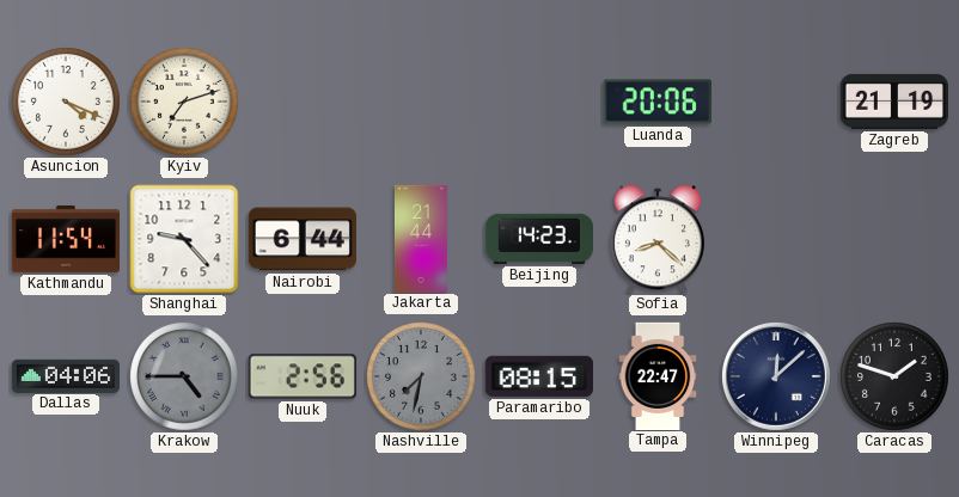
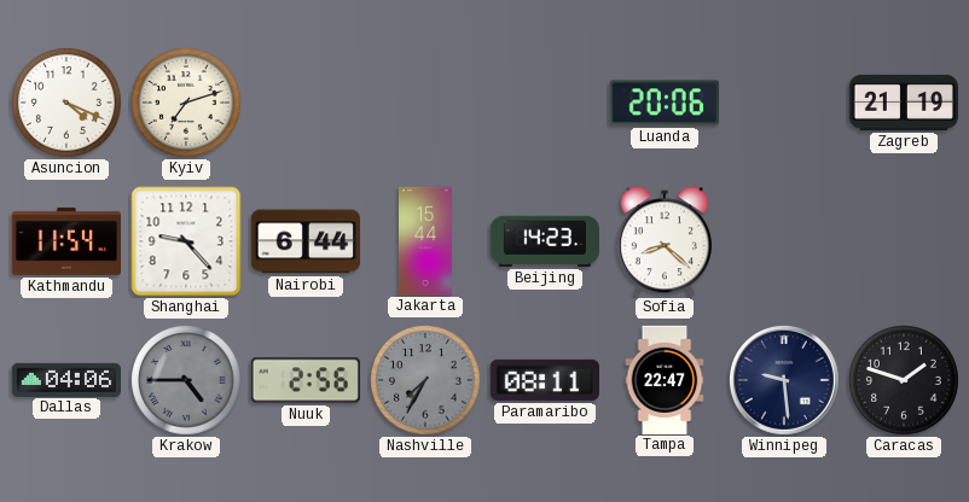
Jakarta: 21:44 -> 15:44
Nashville: 7:32 -> 7:35
Paramaribo: 08:15 -> 08:11
Winnipeg: 12:08 -> 9:29
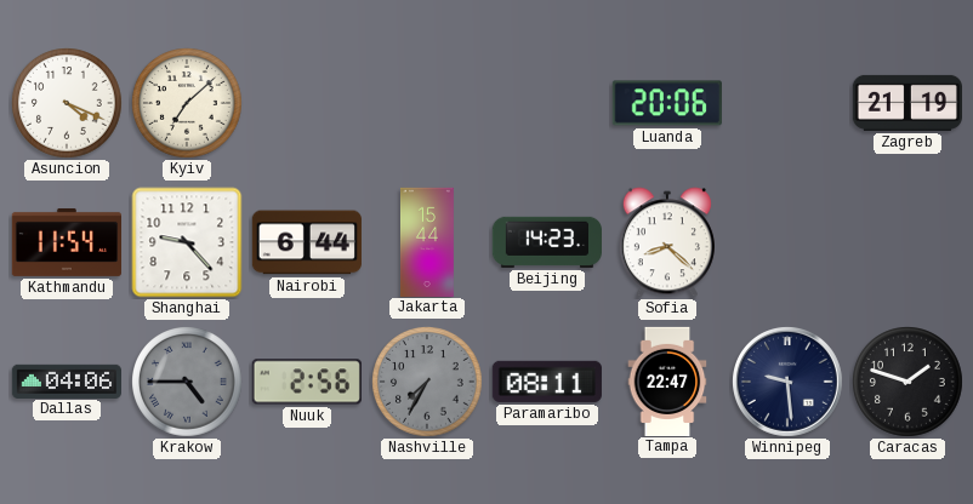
Kyiv: 7:12 -> 7:08
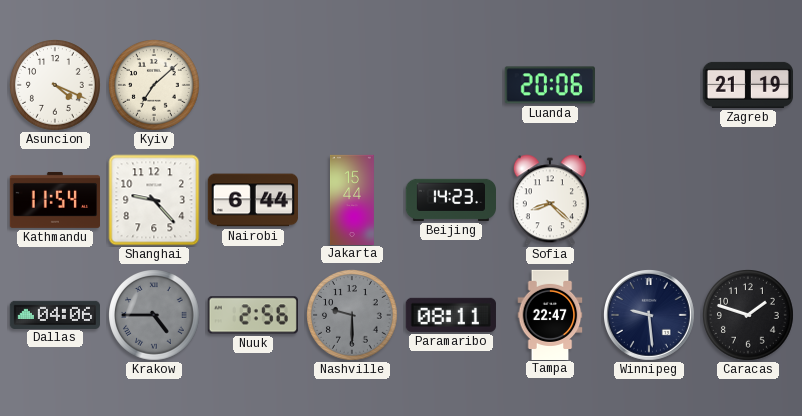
Nashville: 7:35 -> 9:30
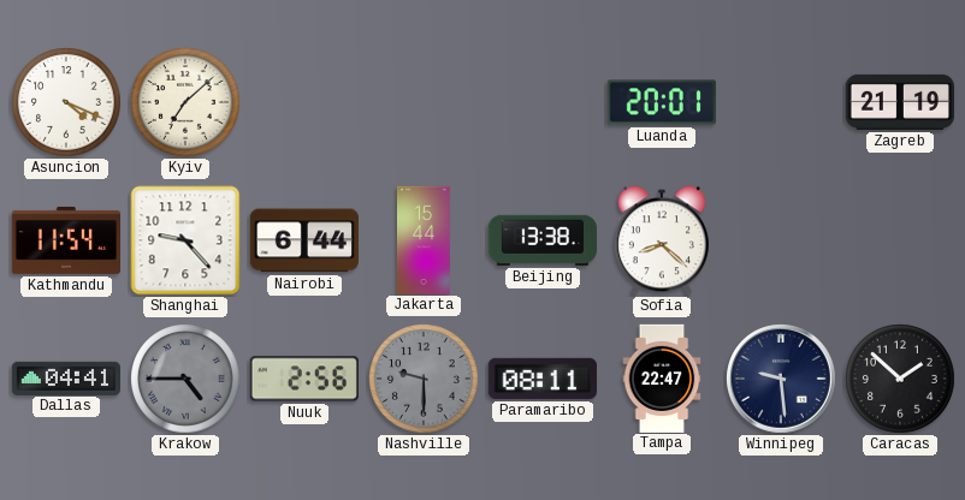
Luanda: 20:06 -> 20:01
Beijing: 14:23 -> 13:38
Dallas: 04:06 -> 04:41
Caracas: 1:48 -> 1:52
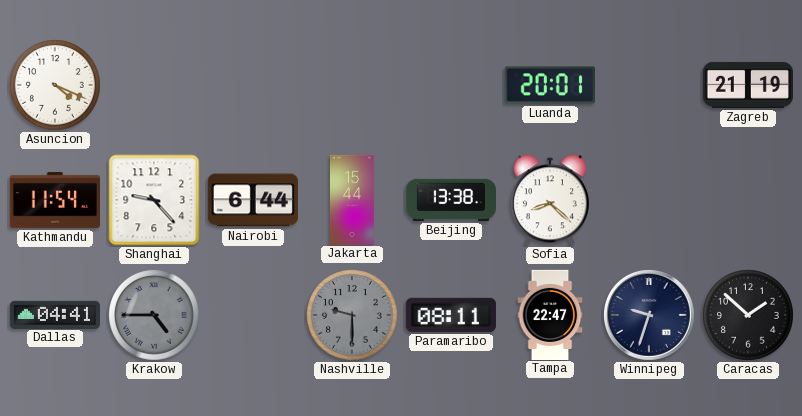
Kyiv: 7:08 -> none
Nuuk: 2:56 -> none
Winnipeg: 9:29 -> 9:33
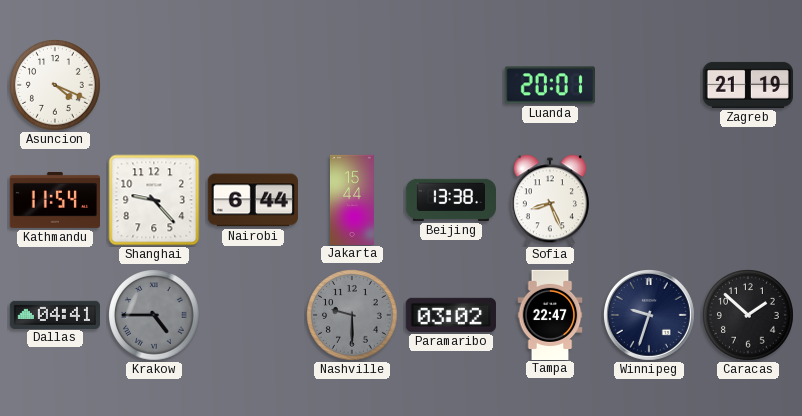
Sofia: 8:22 -> 8:26
Paramaribo: 08:11 -> 03:02
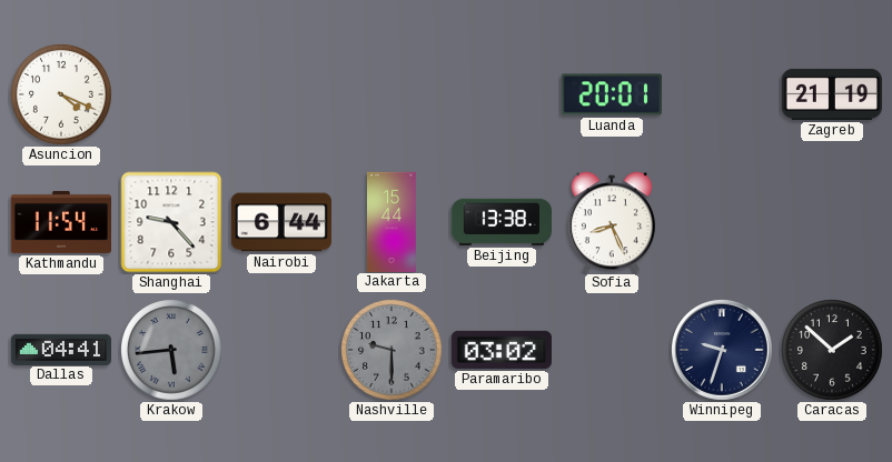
Krakow: 4:45 -> 5:44
Tampa: 22:47 -> none
